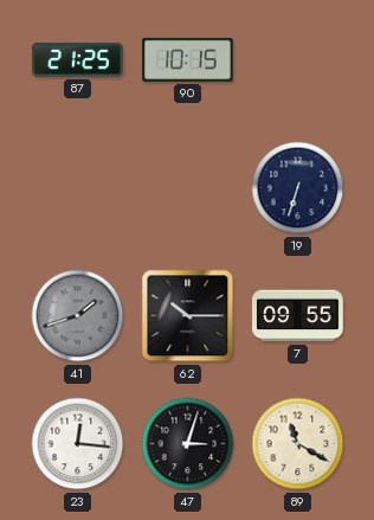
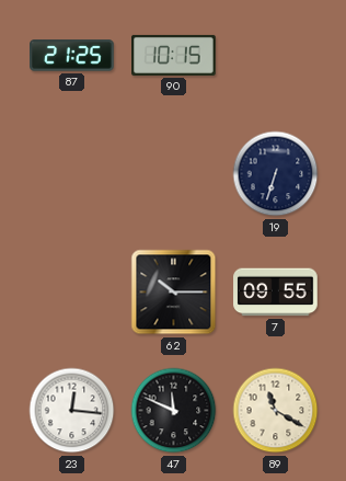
41: 1:42 -> none
47: 3:03 -> 11:49
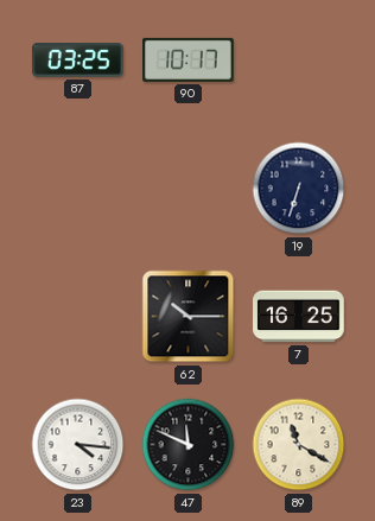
87: 21:25 -> 03:25
90: 10:15 -> 10:17
7: 09:55 -> 16:25
23: 12:16 -> 4:16
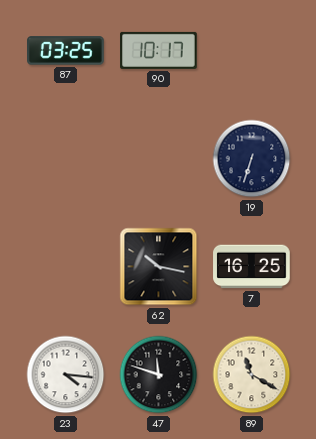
62: 10:15 -> 10:17
47: 11:49 -> 11:48
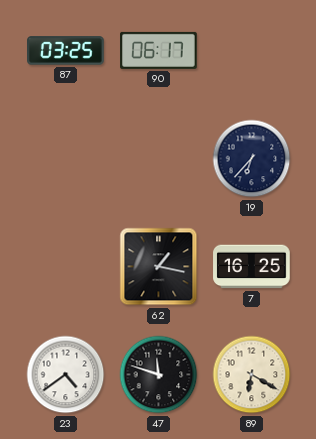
90: 10:17 -> 06:17
19: 6:33 -> 6:37
62: 10:17 -> 1:17
23: 4:16 -> 4:39
89: 11:20 -> 6:20
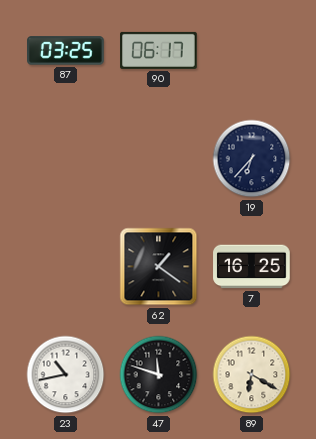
62: 1:17 -> 1:21
23: 4:39 -> 10:43
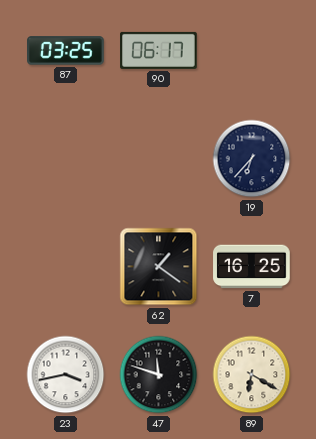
23: 10:43 -> 3:43
